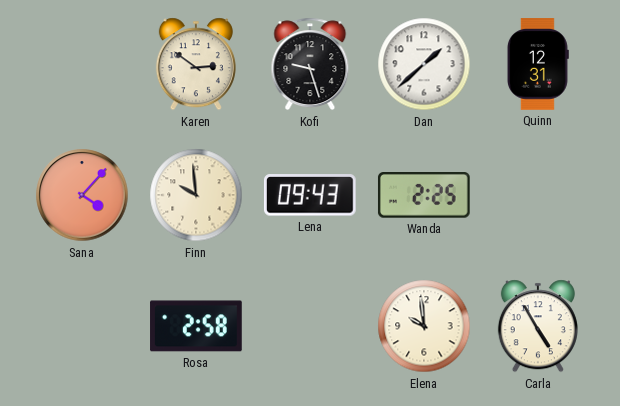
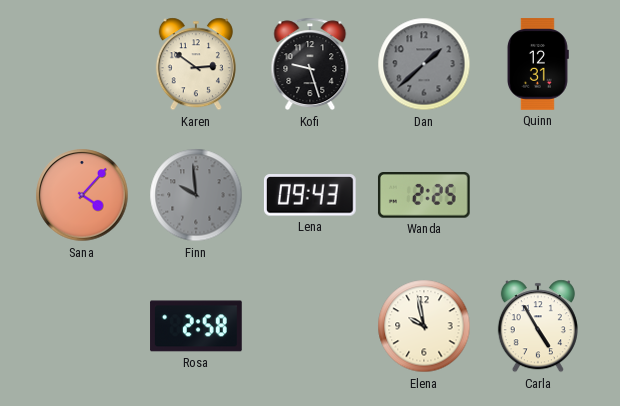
Dan dial: white -> grey
Finn dial: cream -> grey
Elena: 9:59 -> 9:58
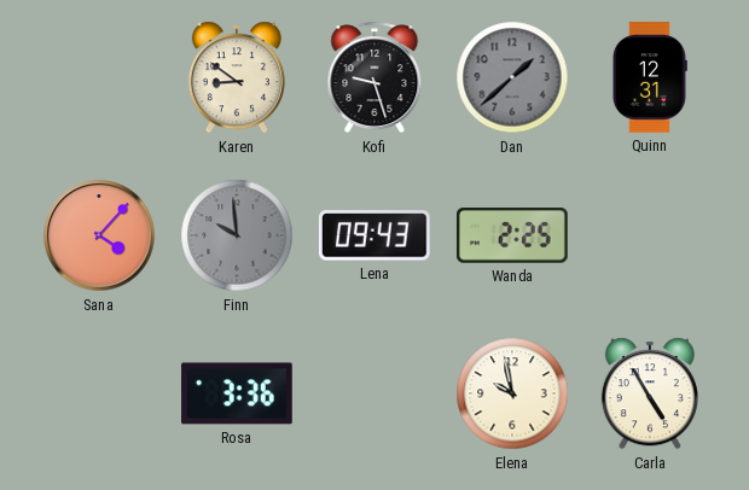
Karen: 2:51 -> 8:51
Rosa: 2:58 -> 3:36
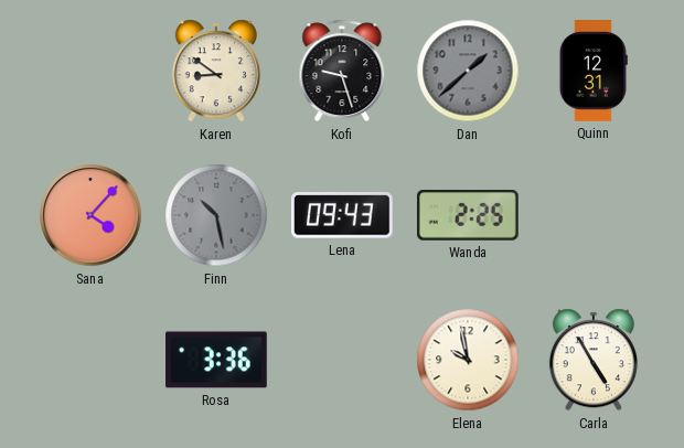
Finn: 9:59 -> 10:28
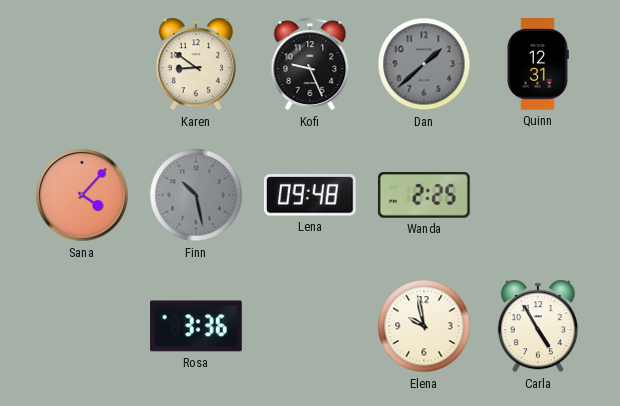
Kofi: 9:27 -> 9:26
Lena: 09:43 -> 09:48
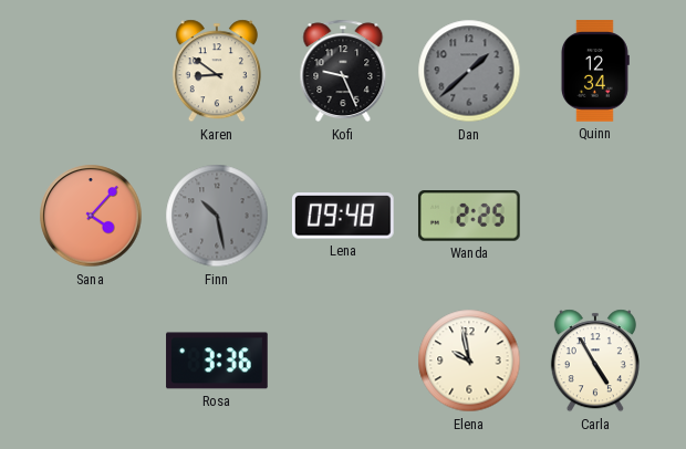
Quinn: 12:31 -> 12:34
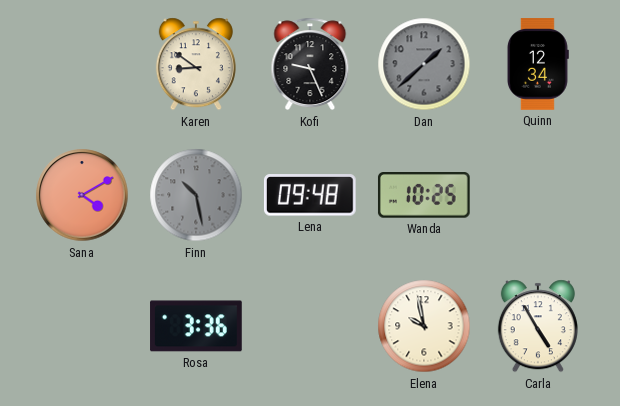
Sana: 4:07 -> 4:10
Wanda: 2:25 -> 10:25
